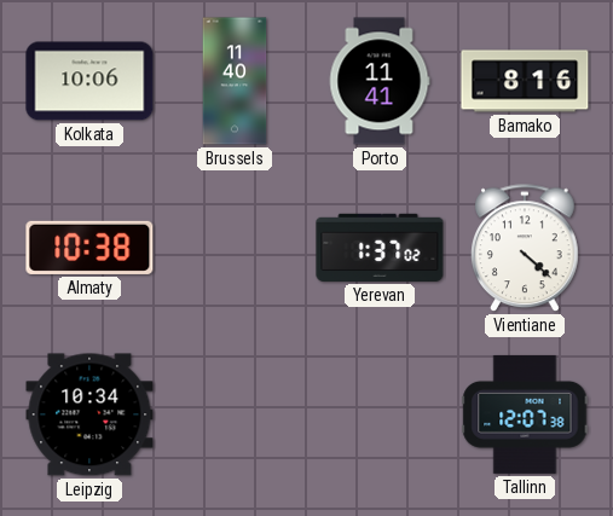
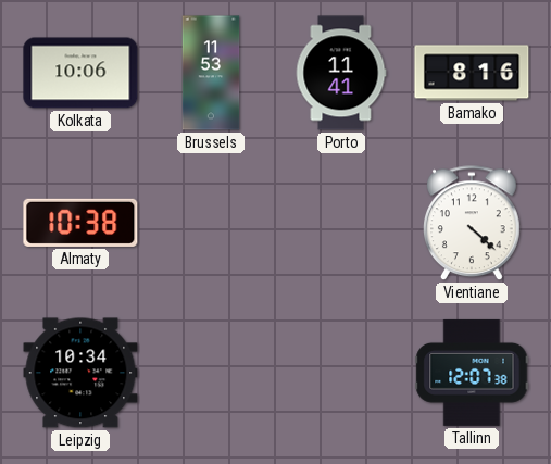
Brussels: 11:40 -> 11:53
Yerevan: 1:37 -> none
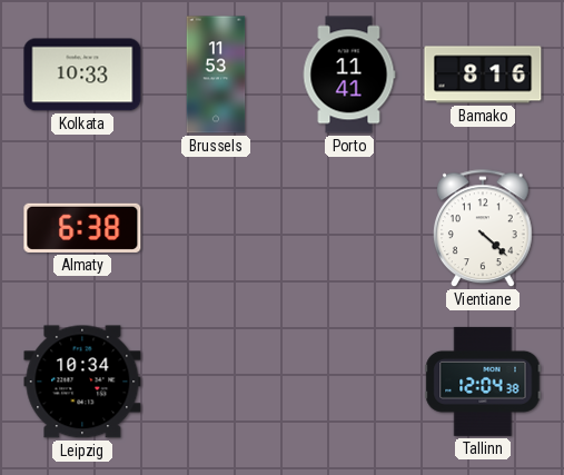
Kolkata: 10:06 -> 10:33
Almaty: 10:38 -> 6:38
Tallinn: 12:07 -> 12:04
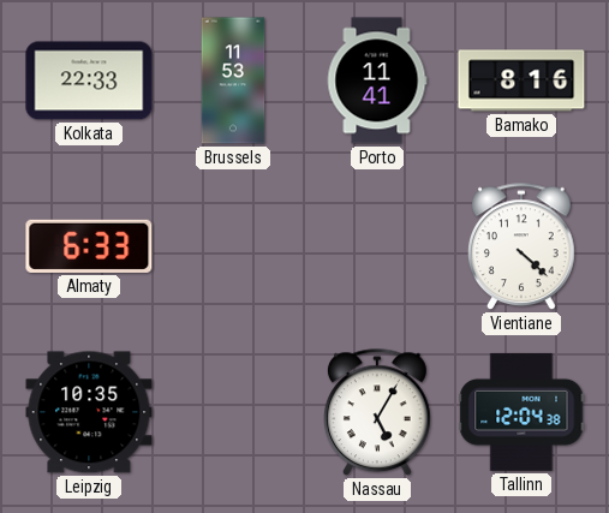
Kolkata: 10:33 -> 22:33
Almaty: 6:38 -> 6:33
Leipzig: 10:34 -> 10:35
Nassau: none -> 5:05
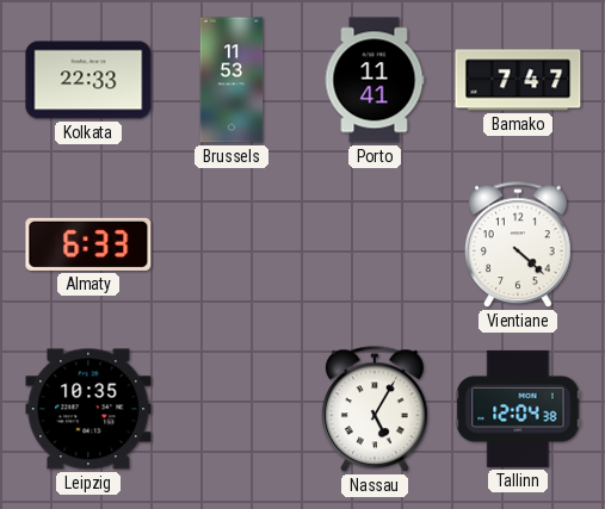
Bamako: 8:16 -> 7:47
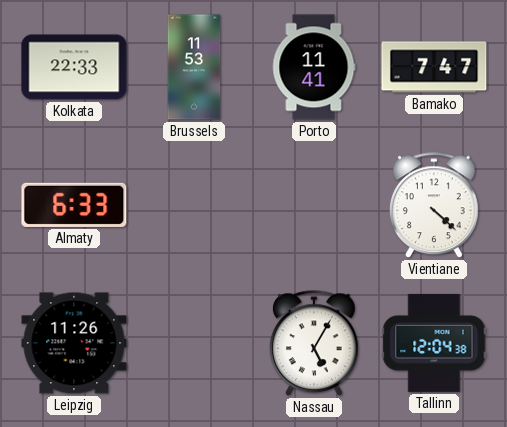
Leipzig: 10:35 -> 11:26
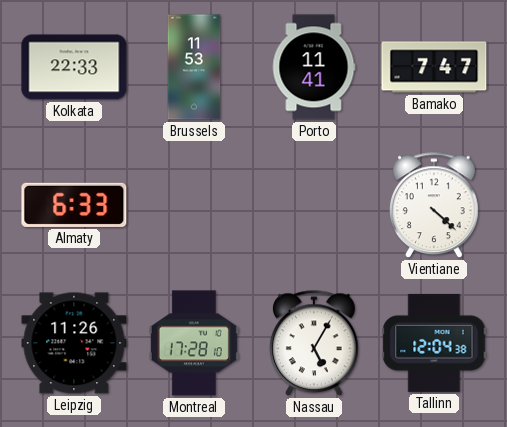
Montreal: none -> 17:28
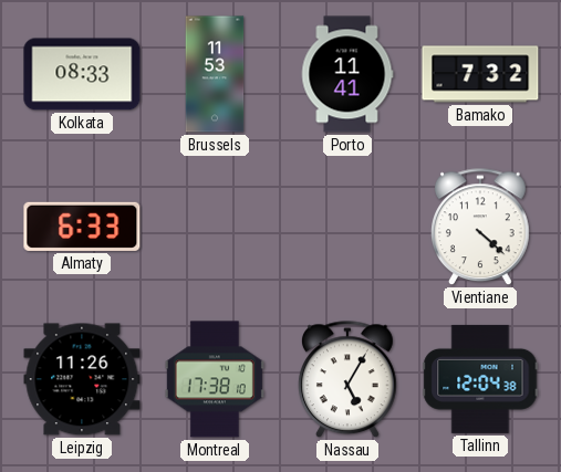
Kolkata: 22:33 -> 08:33
Bamako: 7:47 -> 7:32
Montreal: 17:28 -> 17:38
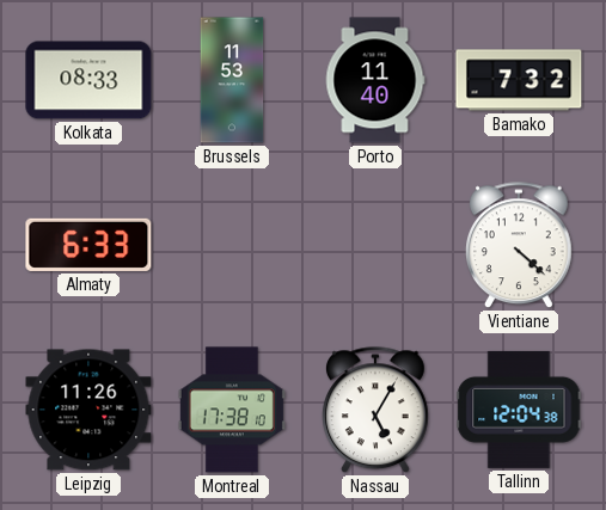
Porto: 11:41 -> 11:40
